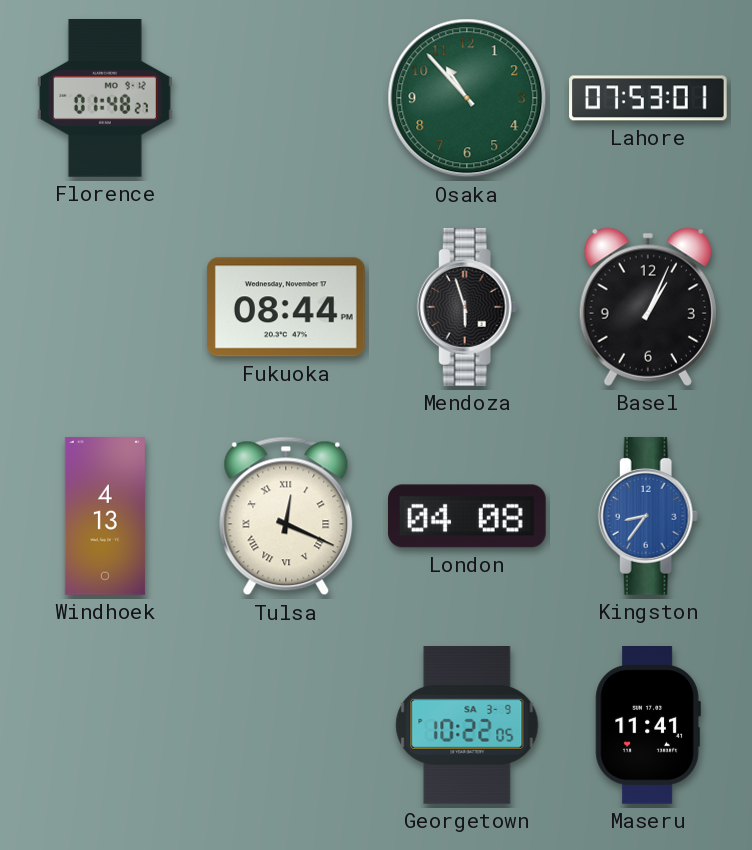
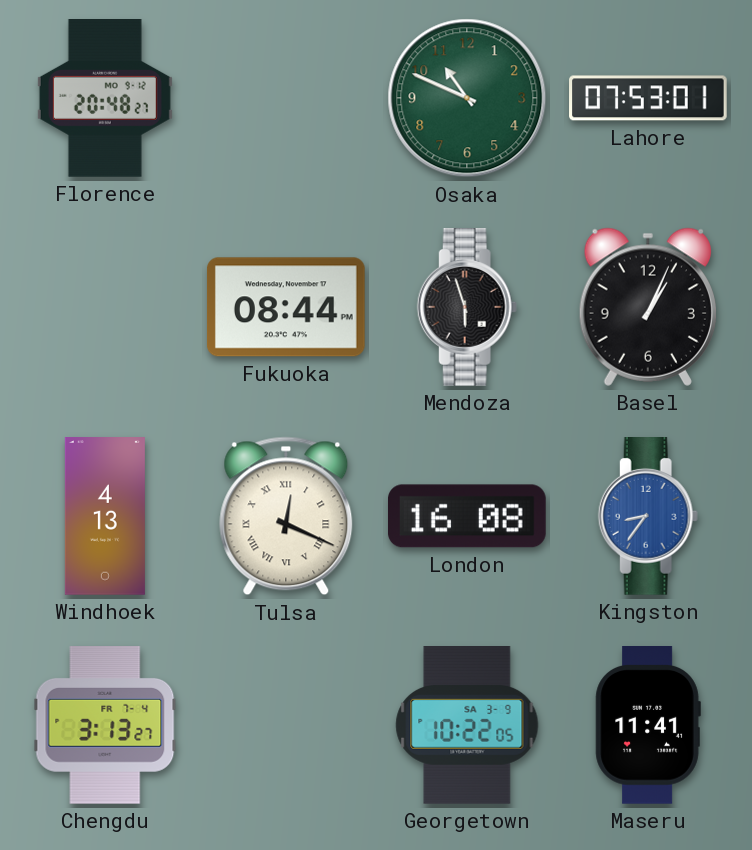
Florence: 01:48 -> 20:48
Osaka: 10:53 -> 10:49
London: 04:08 -> 16:08
Chengdu: none -> 3:13
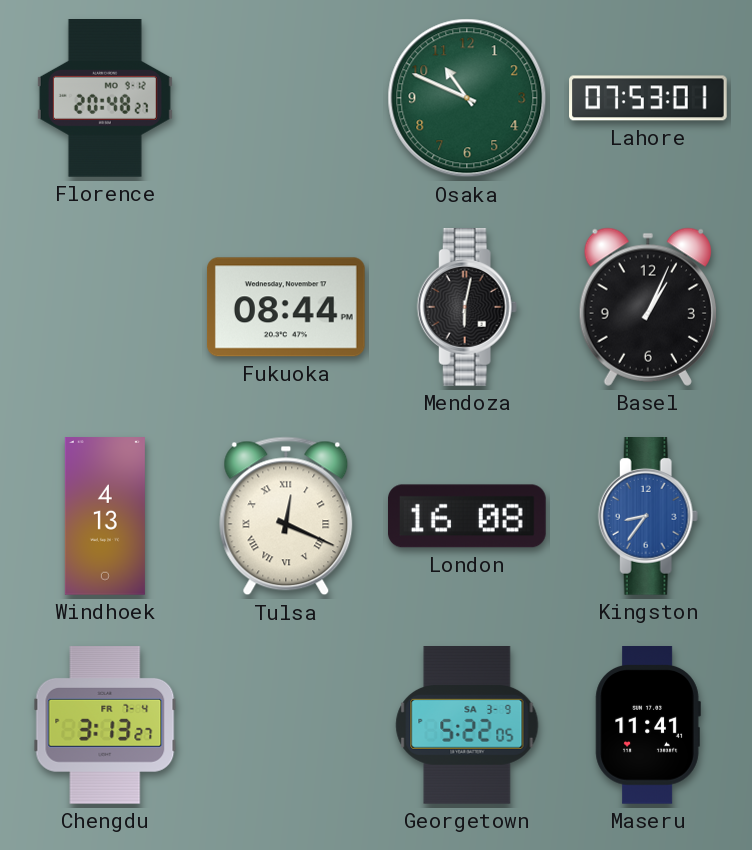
Mendoza: 5:57 -> 6:02
Georgetown: 10:22 -> 5:22
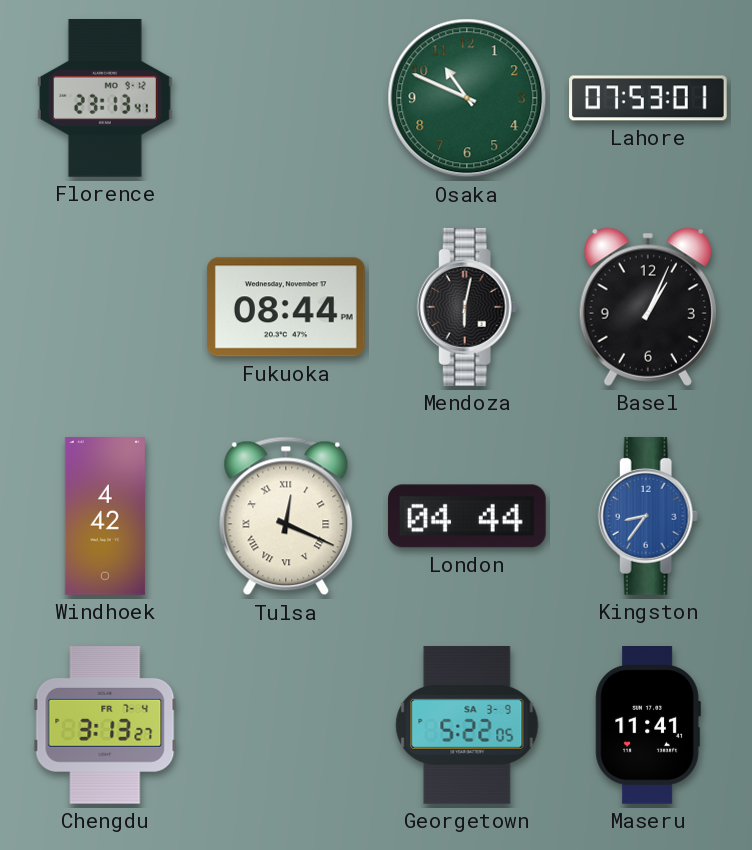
Florence: 20:48 -> 23:13
Windhoek: 4:13 -> 4:42
London: 16:08 -> 04:44
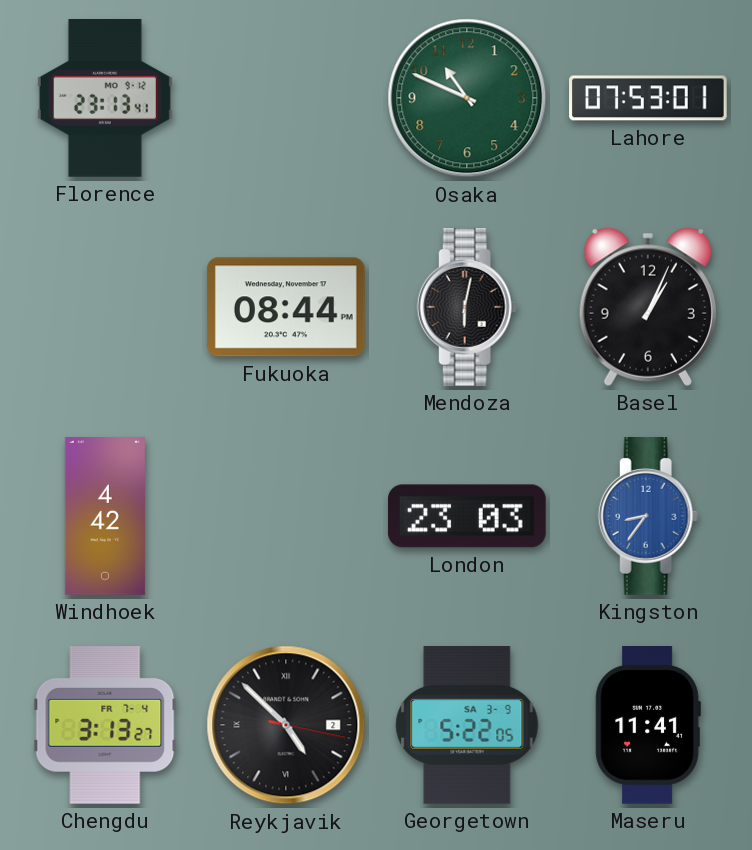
Tulsa: 12:19 -> none
London: 04:44 -> 23:03
Reykjavik: none -> 4:52
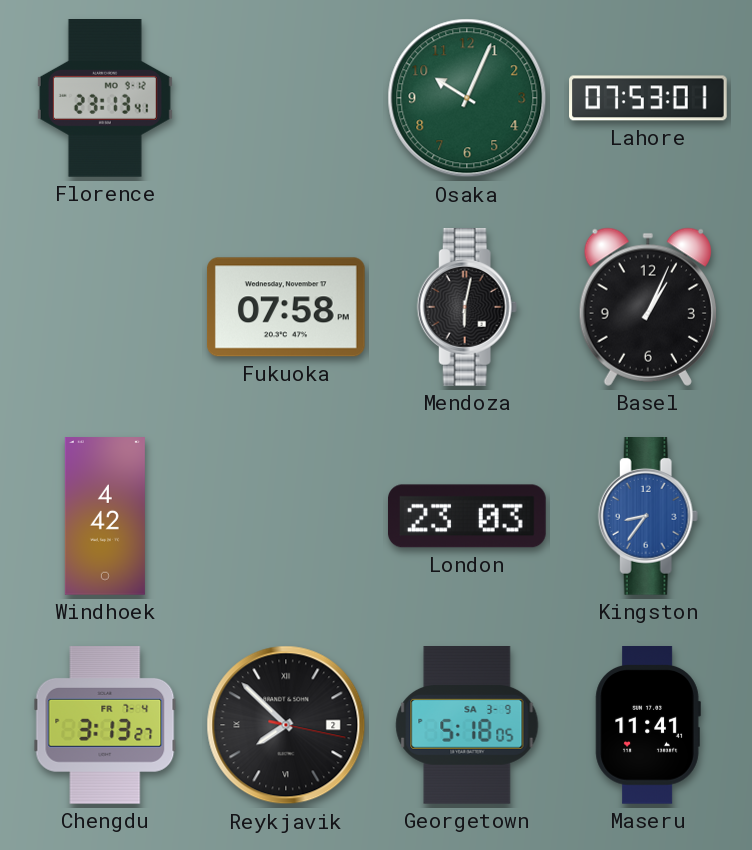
Osaka: 10:49 -> 10:04
Fukuoka: 08:44 -> 07:58
Reykjavik: 4:52 -> 7:52
Georgetown: 5:22 -> 5:18
